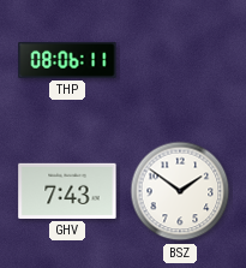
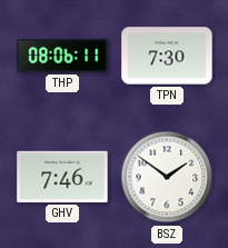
TPN: none -> 7:30
GHV: 7:43 -> 7:46
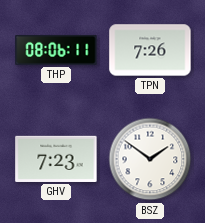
TPN: 7:30 -> 7:26
GHV: 7:46 -> 7:23
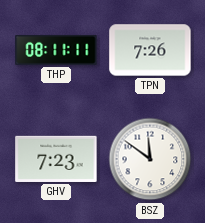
THP: 08:06 -> 08:11
BSZ: 1:51 -> 11:51
